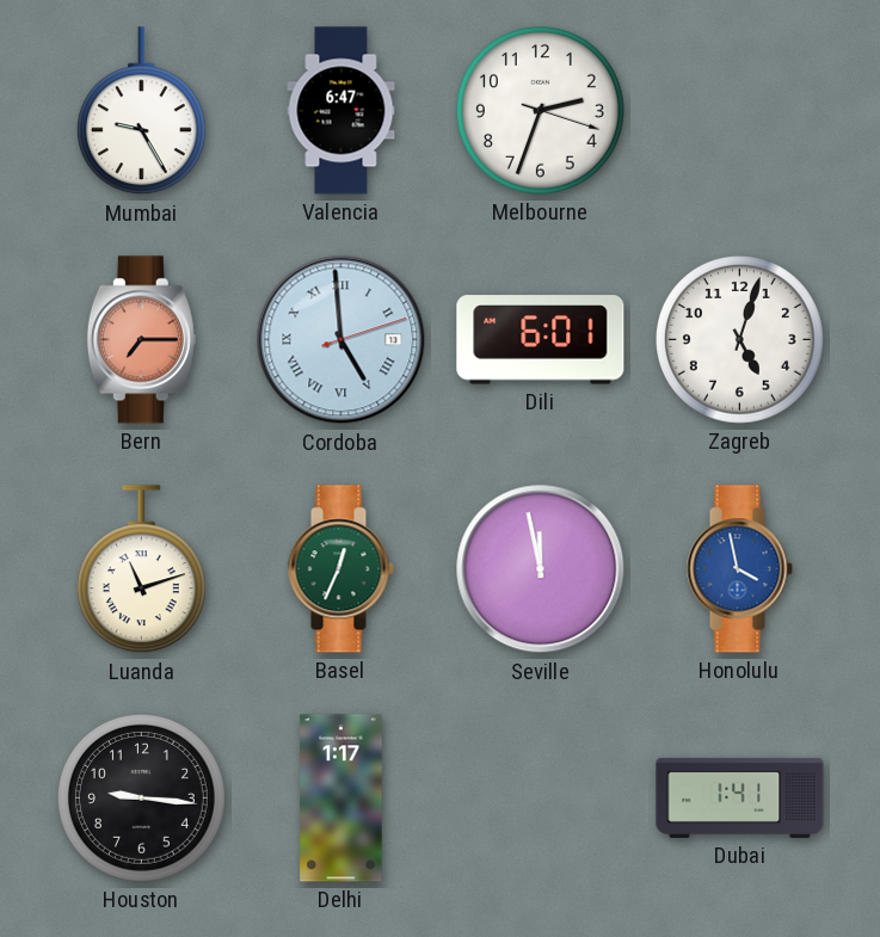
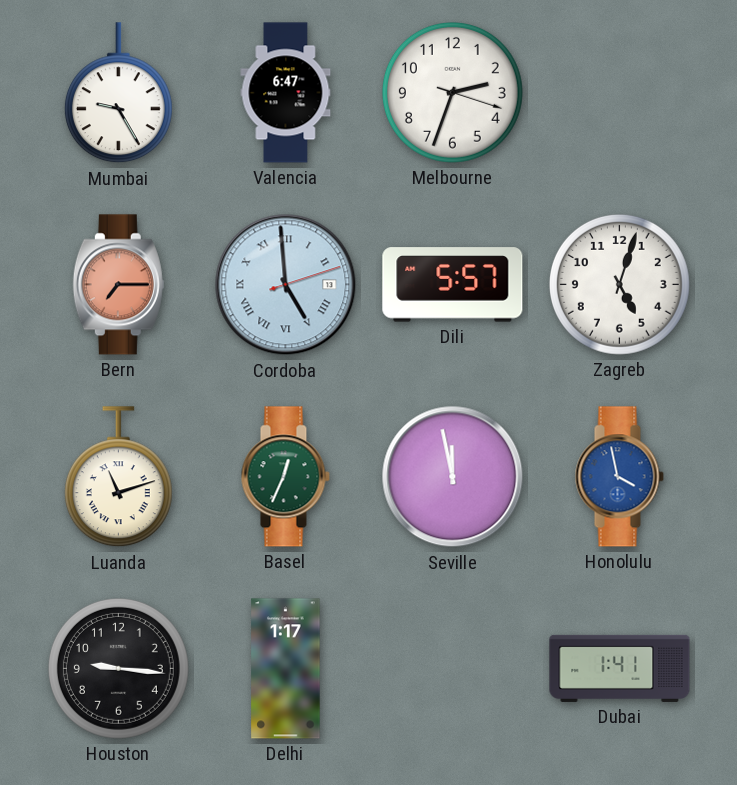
Dili: 6:01 -> 5:57
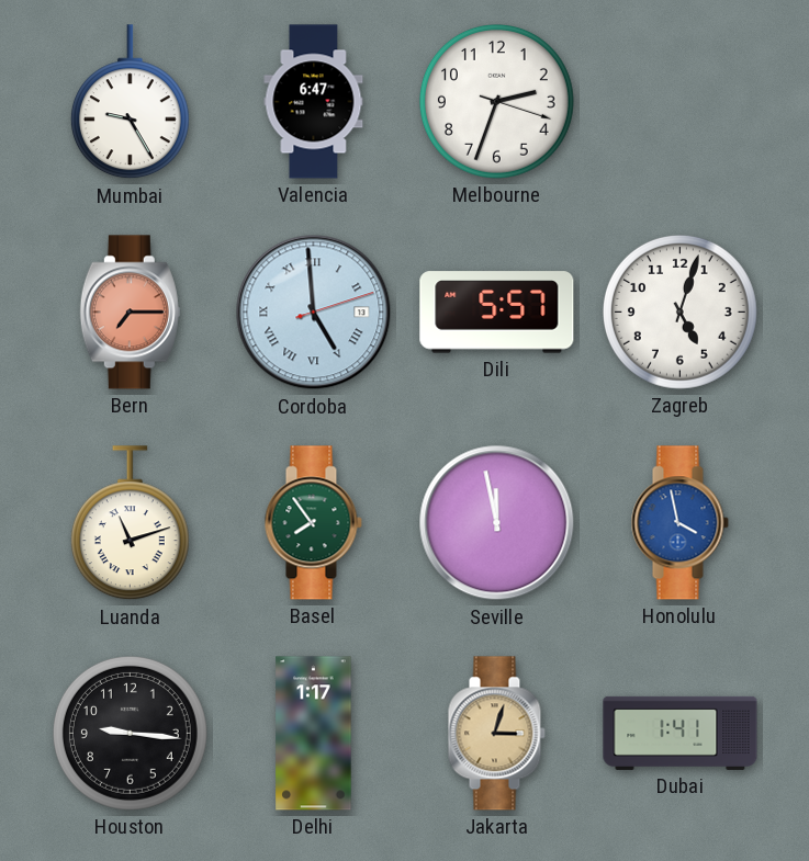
Basel: 12:34 -> 7:54
Jakarta: none -> 3:03
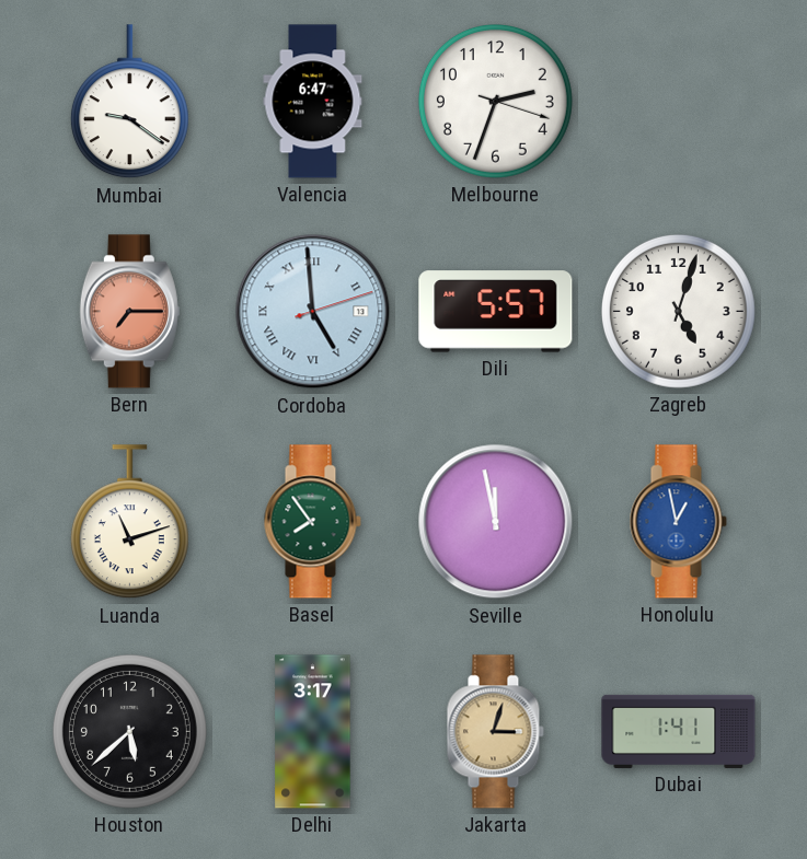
Mumbai: 9:25 -> 9:21
Honolulu: 3:58 -> 12:58
Houston: 9:16 -> 5:38
Delhi: 1:17 -> 3:17
